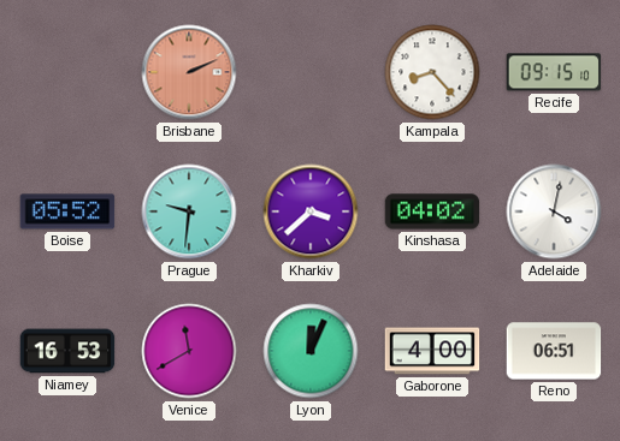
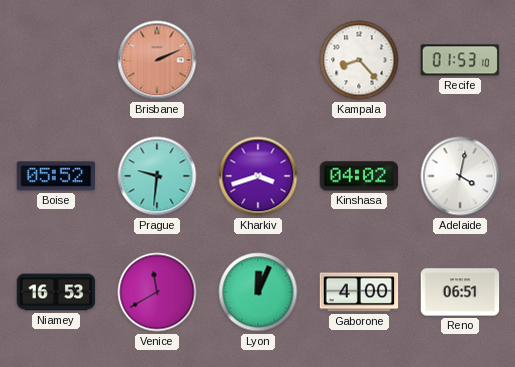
Recife: 09:15 -> 01:53
Kharkiv: 3:38 -> 3:42
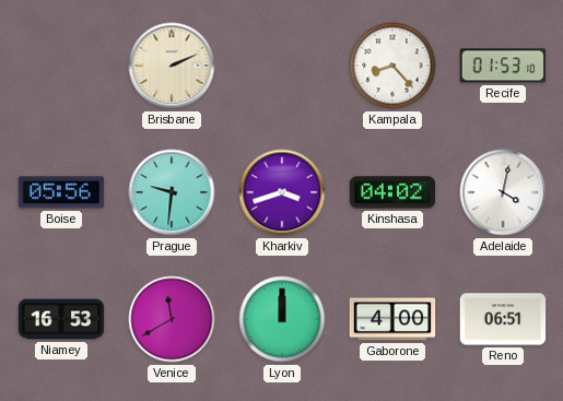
Brisbane dial: salmon -> cream
Boise: 05:52 -> 05:56
Lyon: 12:04 -> 12:00
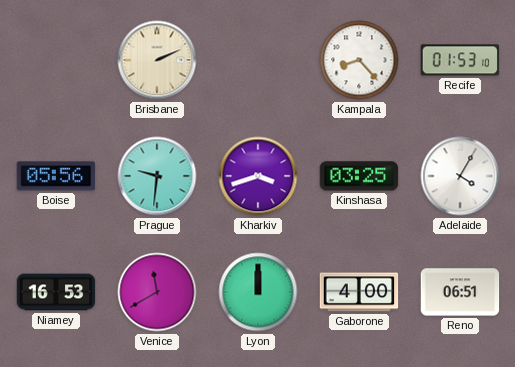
Kinshasa: 04:02 -> 03:25
Adelaide: 4:02 -> 4:05
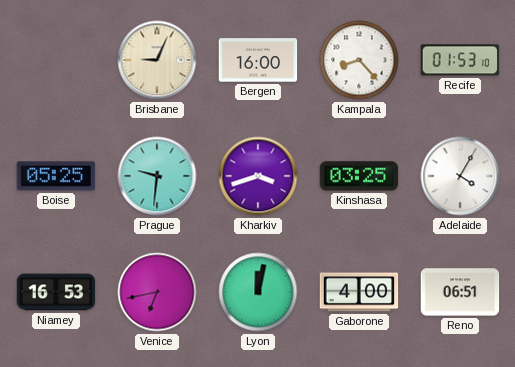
Brisbane: 2:11 -> 9:04
Bergen: none -> 16:00
Boise: 05:56 -> 05:25
Venice: 11:40 -> 6:43
Lyon: 12:00 -> 12:02
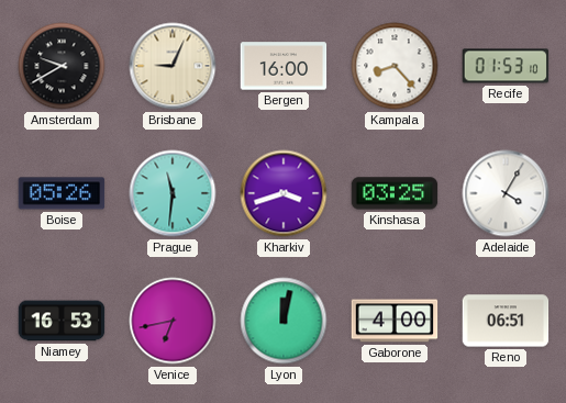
Amsterdam: none -> 9:40
Boise: 05:25 -> 05:26
Prague: 9:31 -> 11:31
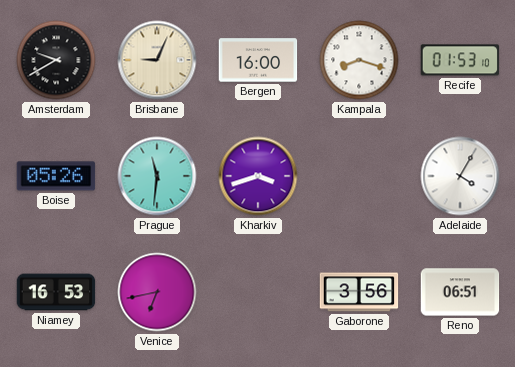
Kampala: 8:23 -> 8:18
Kinshasa: 03:25 -> none
Lyon: 12:02 -> none
Gaborone: 4:00 -> 3:56
